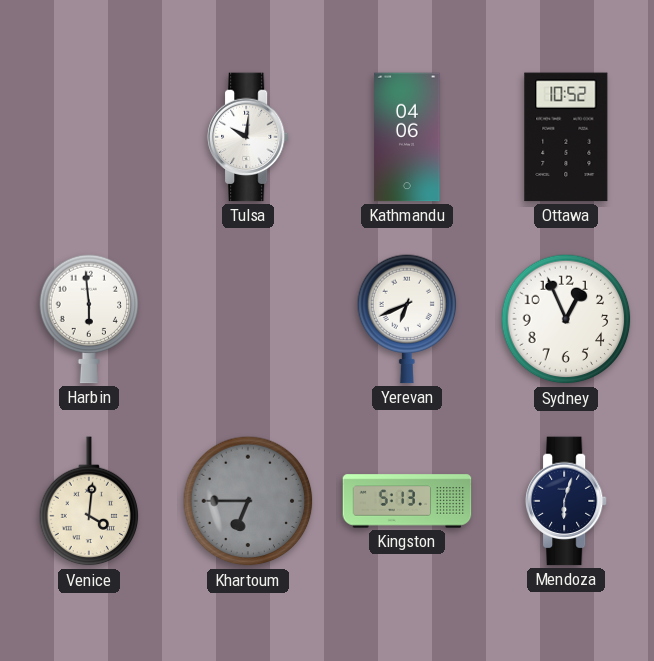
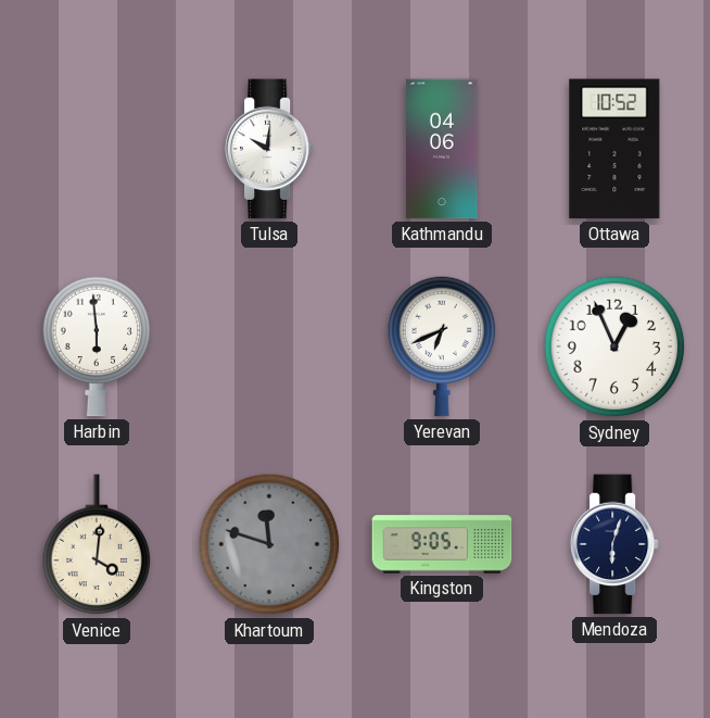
Khartoum: 6:45 -> 11:48
Kingston: 5:13 -> 9:05
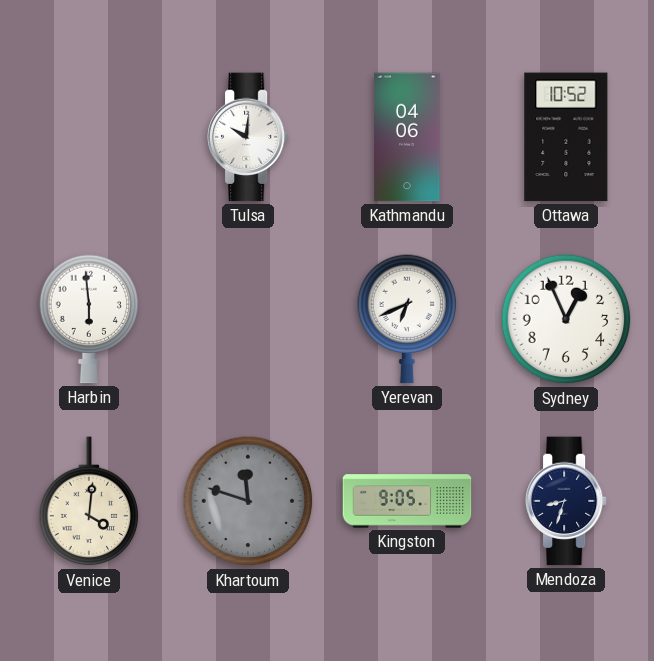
Mendoza: 6:03 -> 8:33
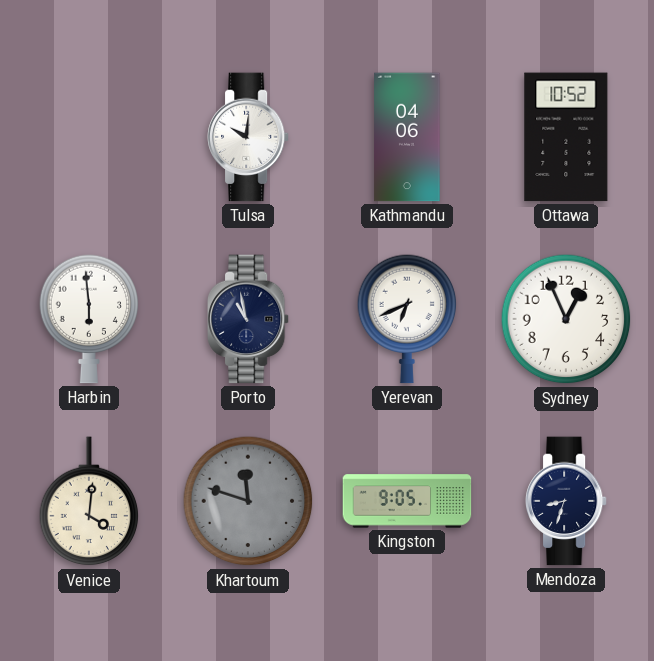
Porto: none -> 10:58
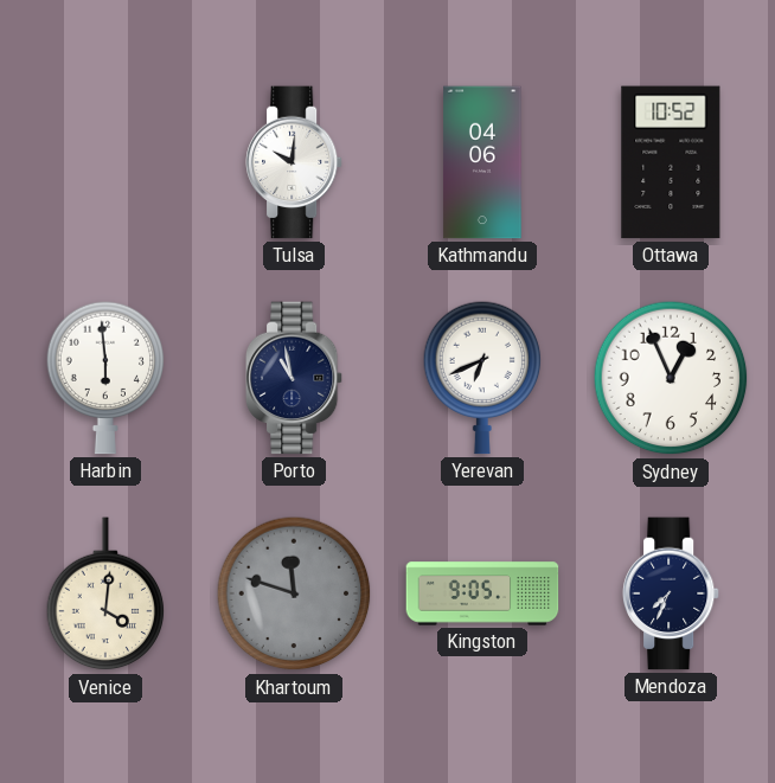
Mendoza: 8:33 -> 7:34
